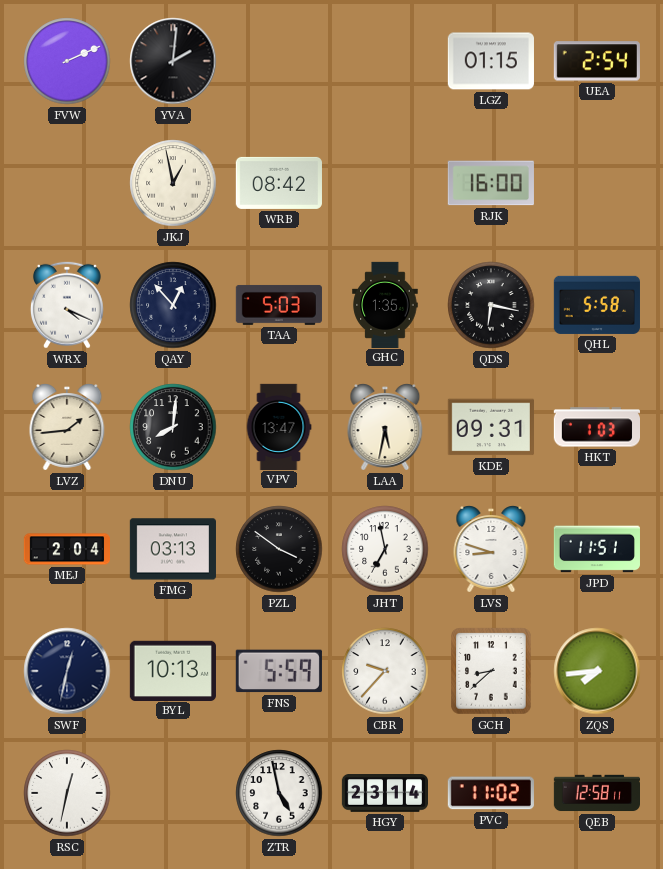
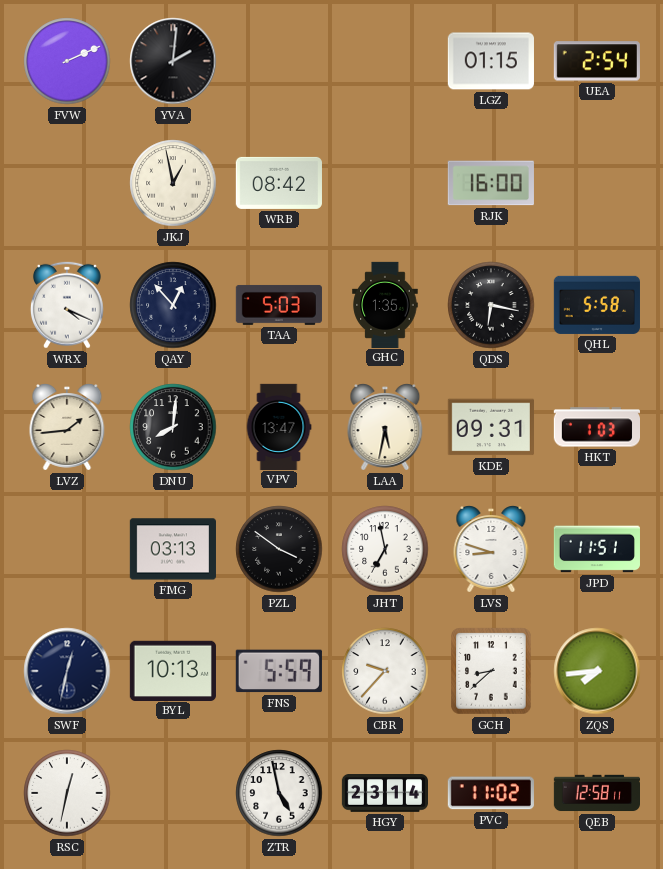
MEJ: 2:04 -> none
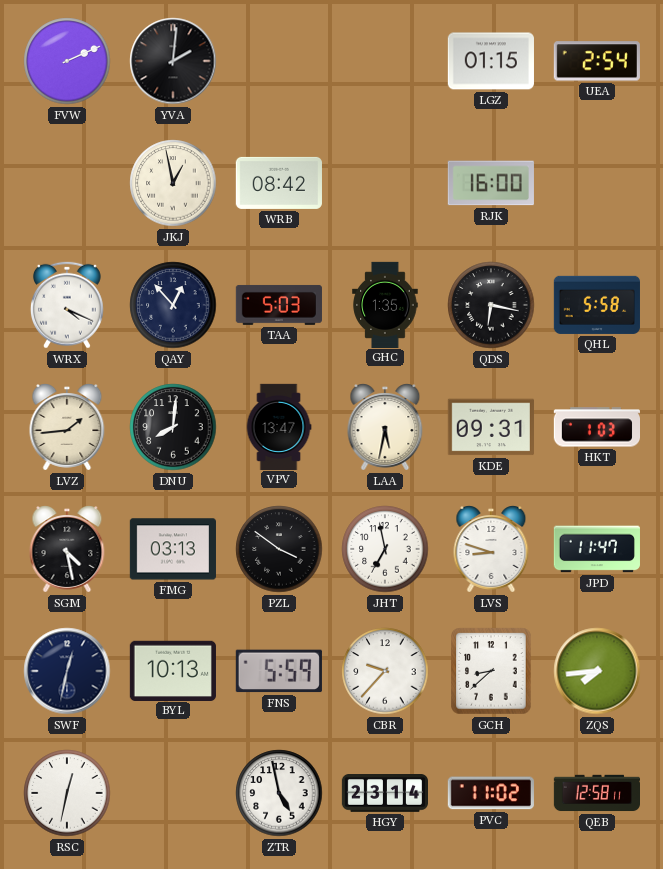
SGM: none -> 4:28
JPD: 11:51 -> 11:47
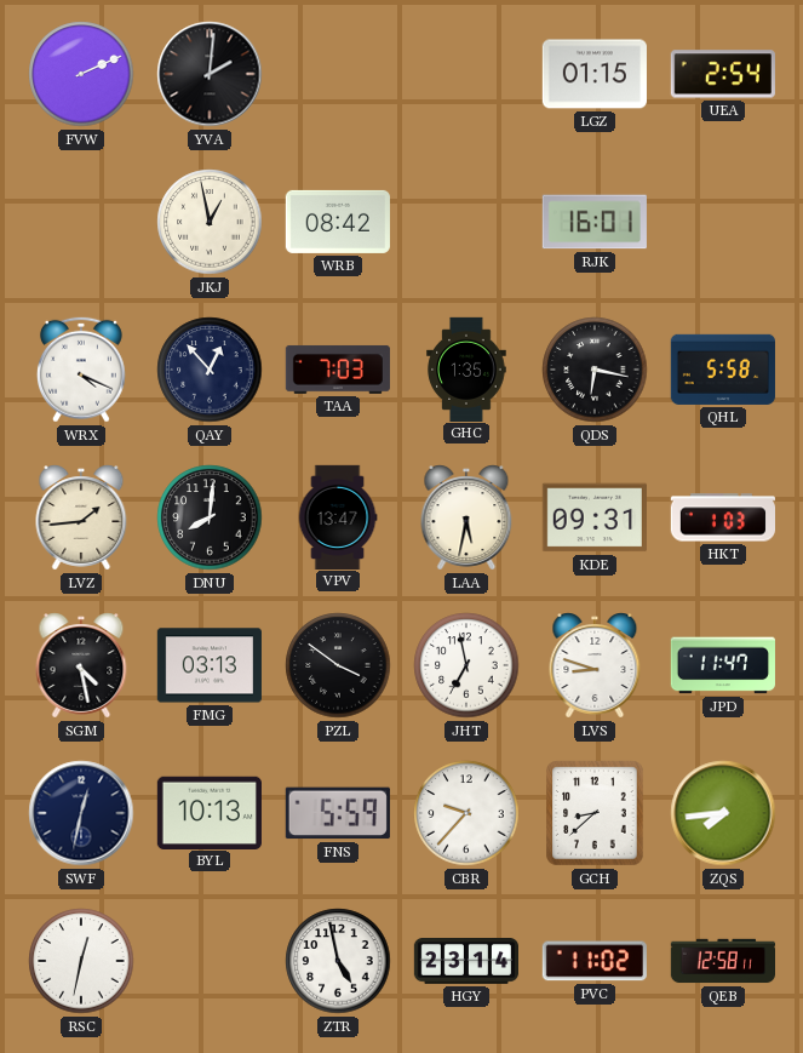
RJK: 16:00 -> 16:01
TAA: 5:03 -> 7:03
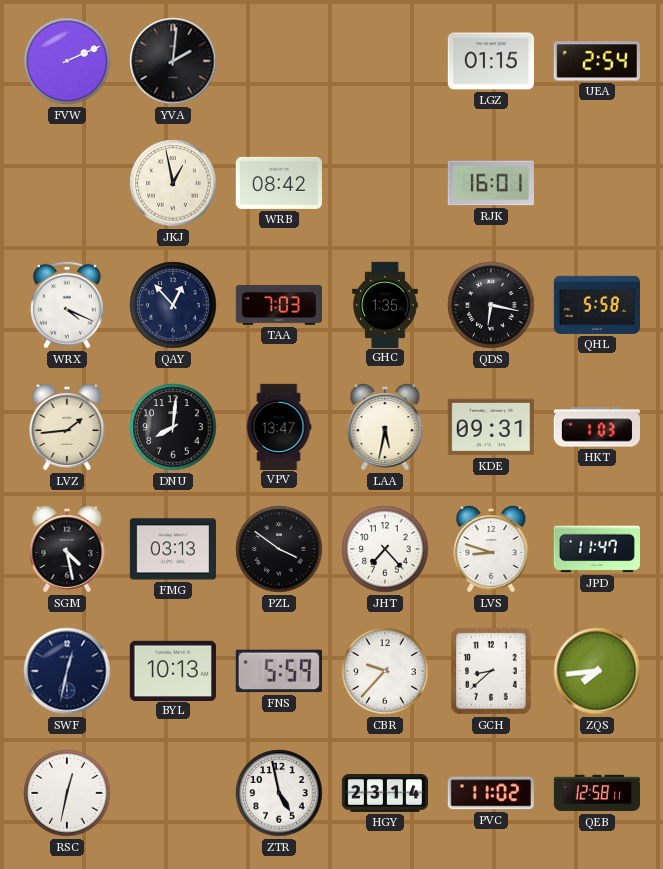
JHT: 6:58 -> 7:23
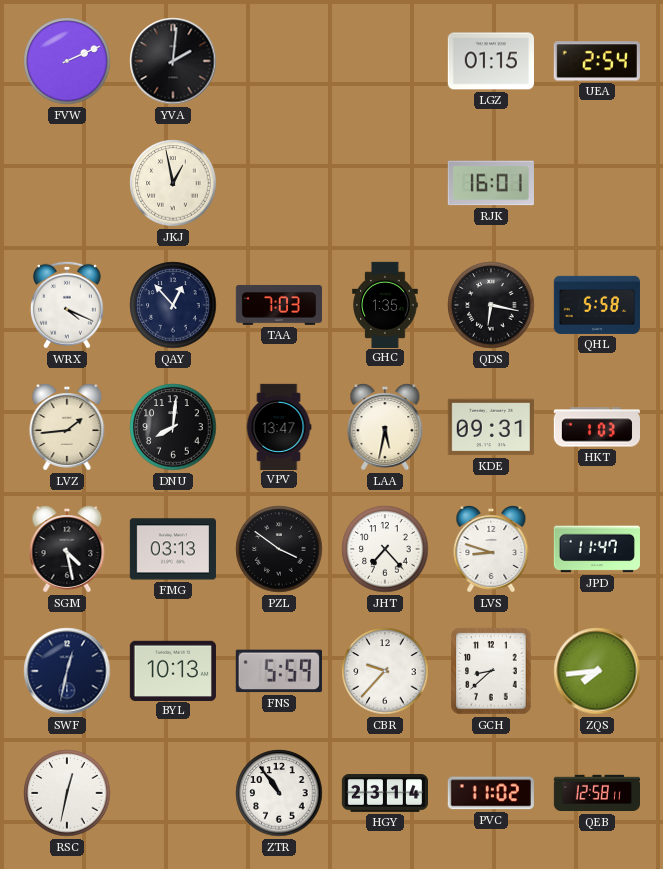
WRB: 08:42 -> none
ZTR: 4:58 -> 10:54
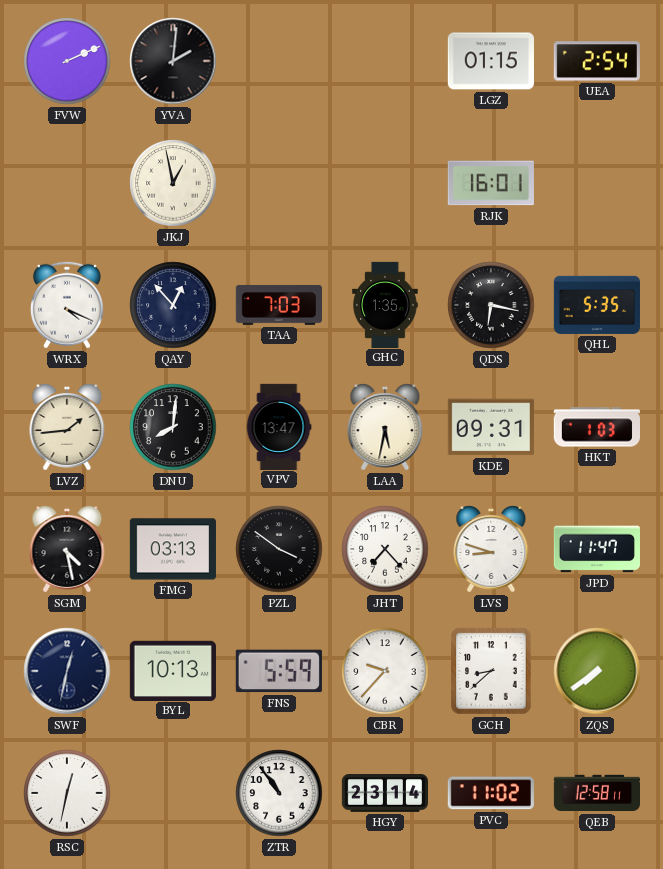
QHL: 5:58 -> 5:35
ZQS: 7:44 -> 7:39
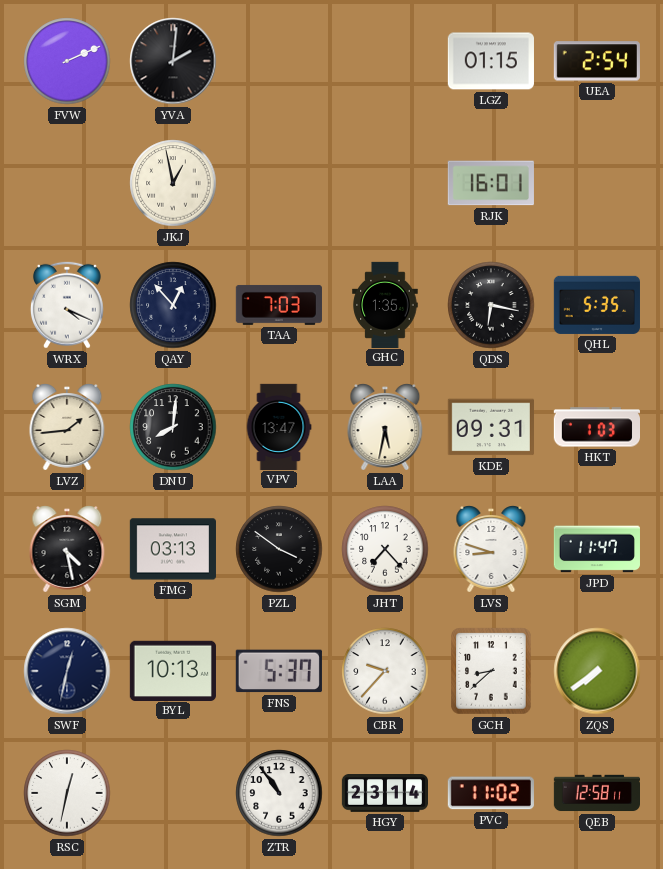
FNS: 5:59 -> 5:37
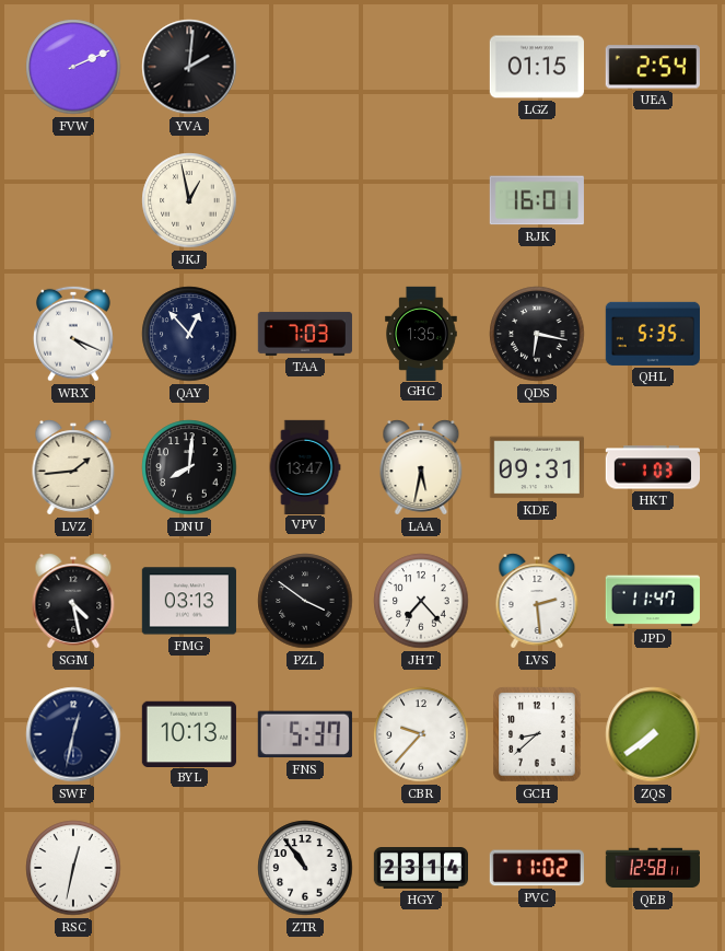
LVS: 8:48 -> 2:29
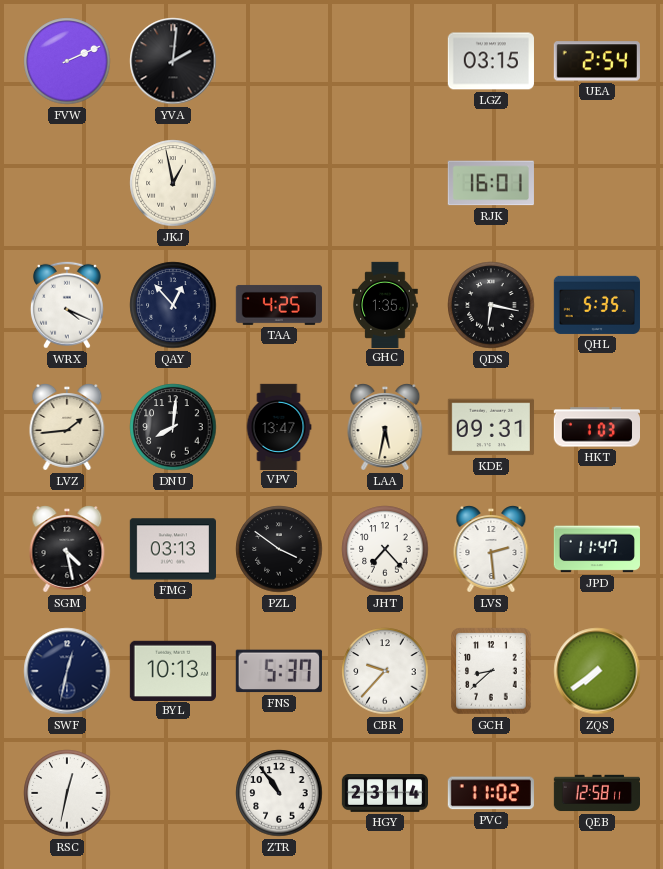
LGZ: 01:15 -> 03:15
TAA: 7:03 -> 4:25
